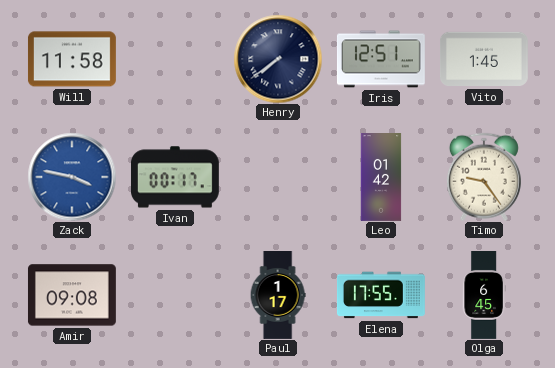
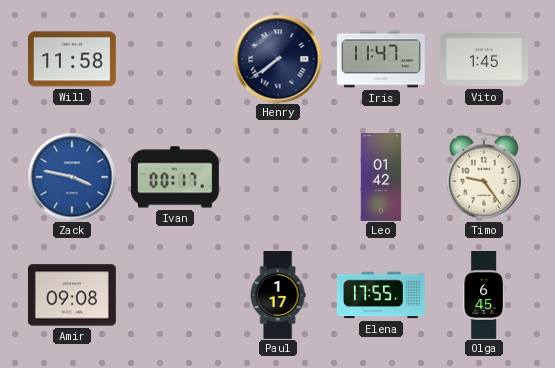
Iris: 12:51 -> 11:47
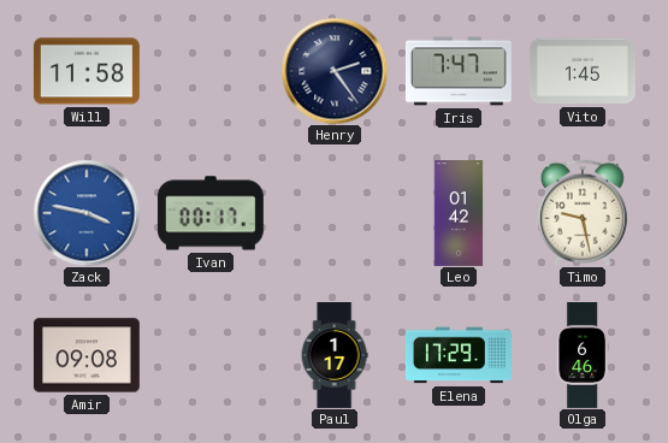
Henry: 7:39 -> 2:24
Iris: 11:47 -> 7:47
Timo: 9:24 -> 9:28
Elena: 17:55 -> 17:29
Olga: 6:45 -> 6:46
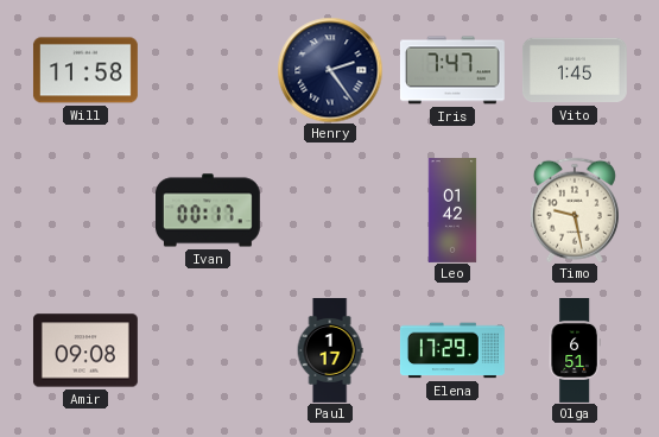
Zack: 3:47 -> none
Olga: 6:46 -> 6:51
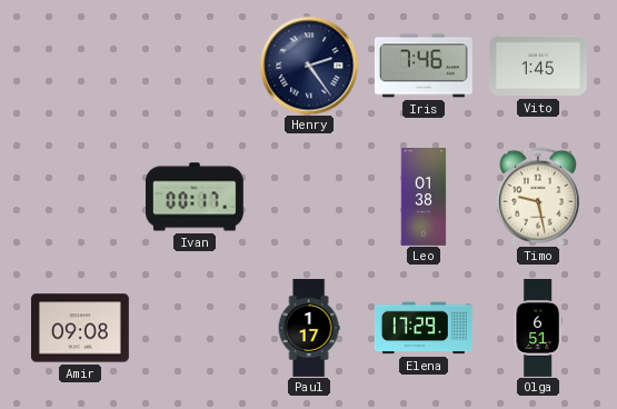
Will: 11:58 -> none
Iris: 7:47 -> 7:46
Leo: 01:42 -> 01:38
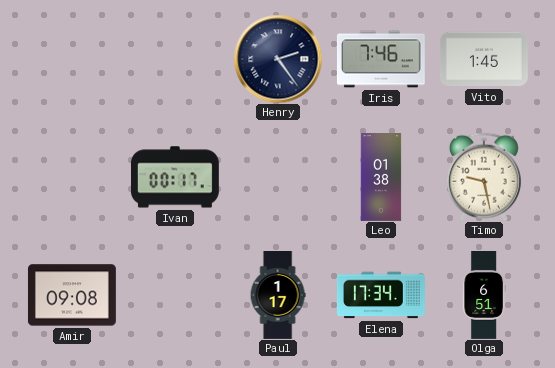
Elena: 17:29 -> 17:34
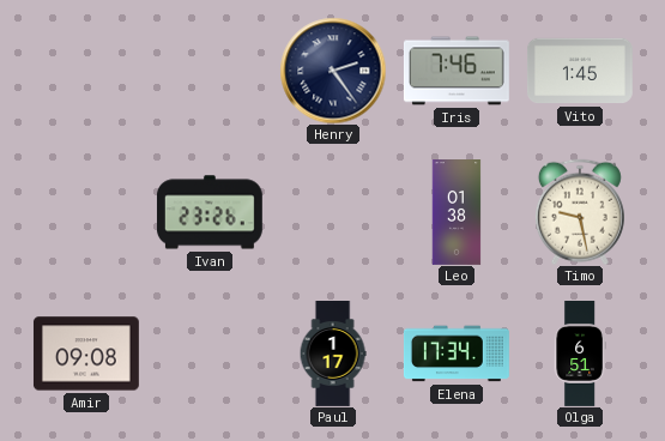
Ivan: 00:17 -> 23:26
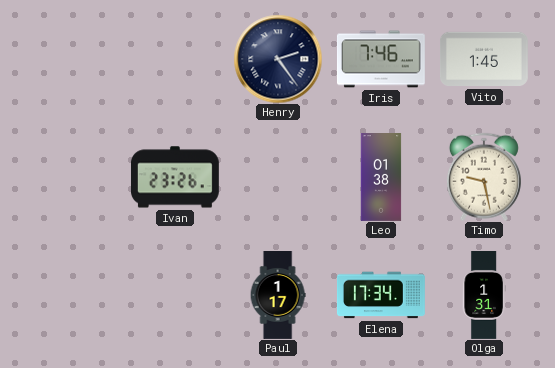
Amir: 09:08 -> none
Olga: 6:51 -> 1:31
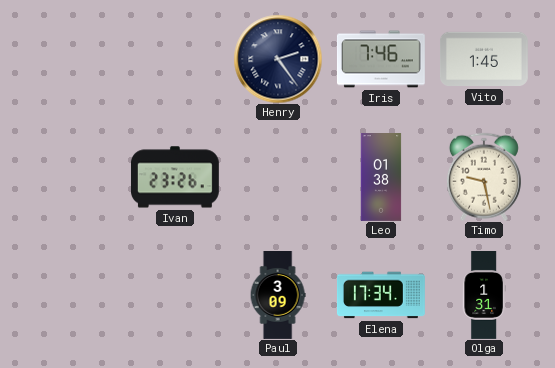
Paul: 1:17 -> 3:09
